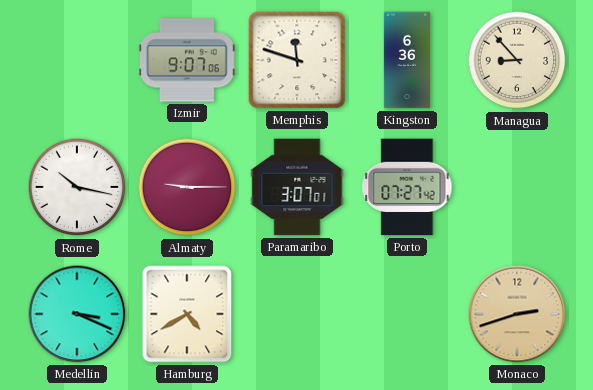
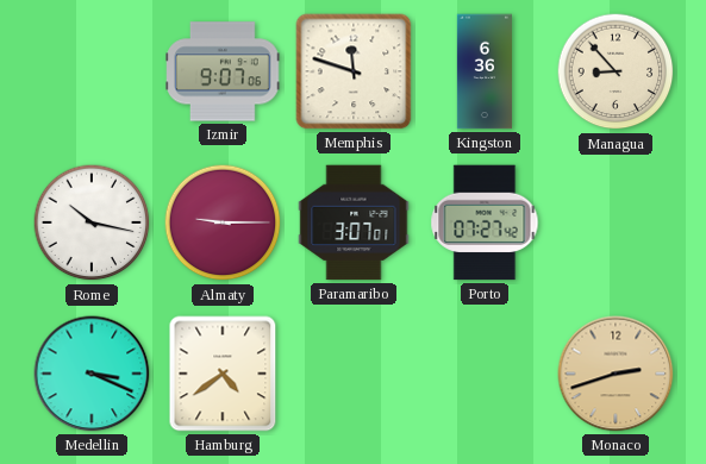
Hamburg: 4:40 -> 4:39
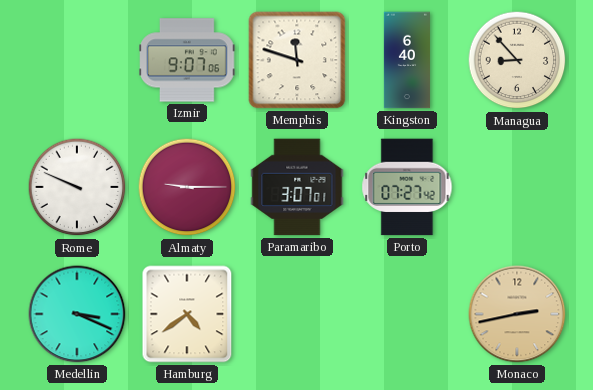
Kingston: 6:36 -> 6:40
Rome: 10:17 -> 9:49
Monaco: 2:42 -> 2:43
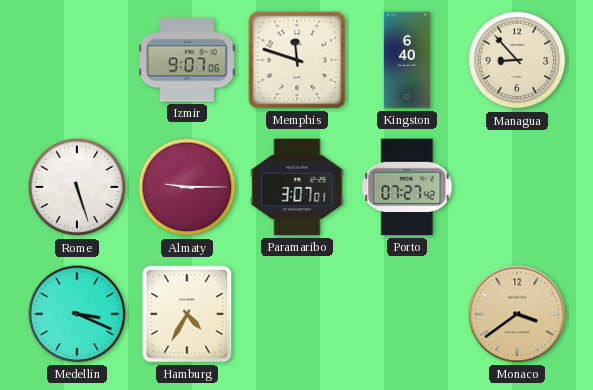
Rome: 9:49 -> 5:27
Hamburg: 4:39 -> 4:35
Monaco: 2:43 -> 3:39
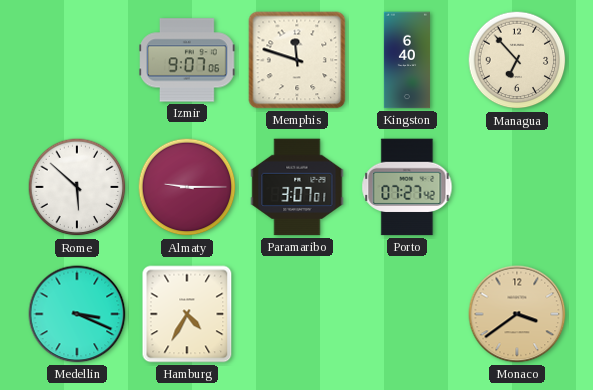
Managua: 8:53 -> 6:53
Rome: 5:27 -> 5:52
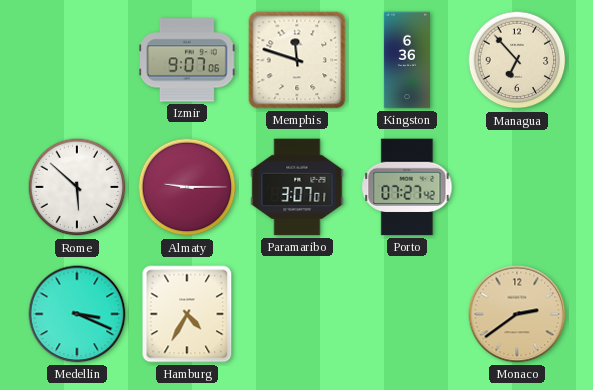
Kingston: 6:40 -> 6:36
Monaco: 3:39 -> 2:39
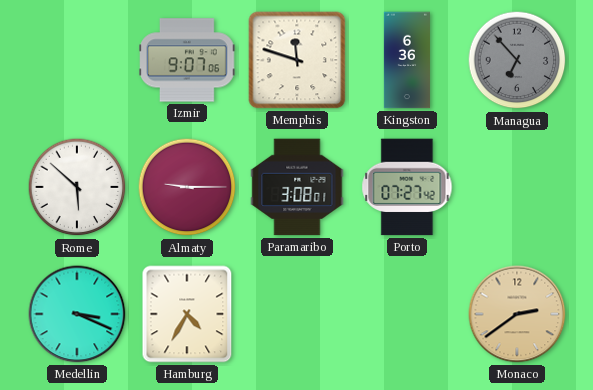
Managua dial: cream -> grey
Paramaribo: 3:07 -> 3:08
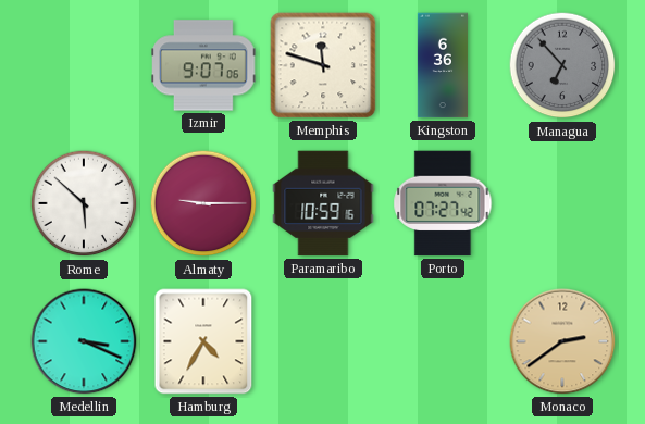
Paramaribo: 3:08 -> 10:59
